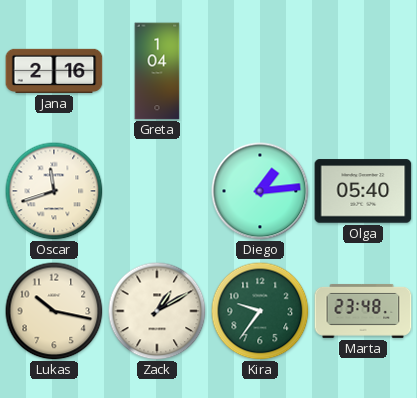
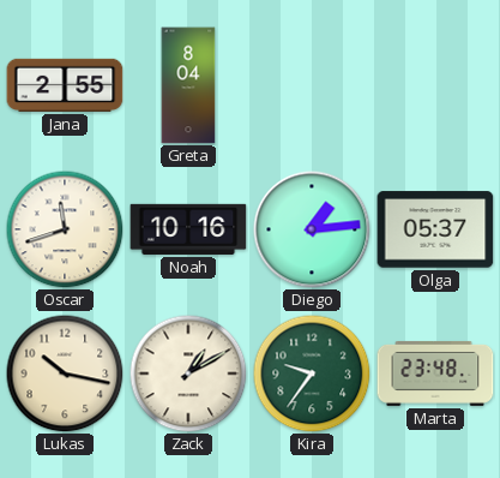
Jana: 2:16 -> 2:55
Greta: 1:04 -> 8:04
Noah: none -> 10:16
Olga: 05:40 -> 05:37
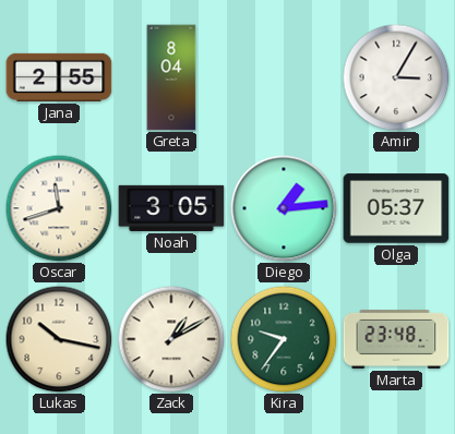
Amir: none -> 3:05
Noah: 10:16 -> 3:05
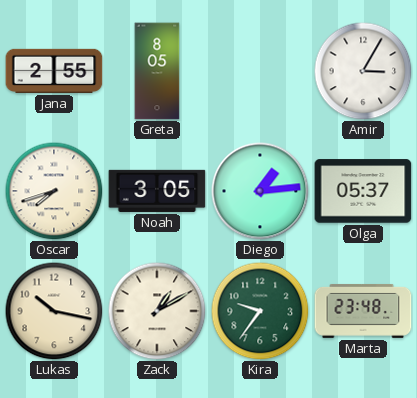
Greta: 8:04 -> 8:05
Oscar: 11:42 -> 7:42
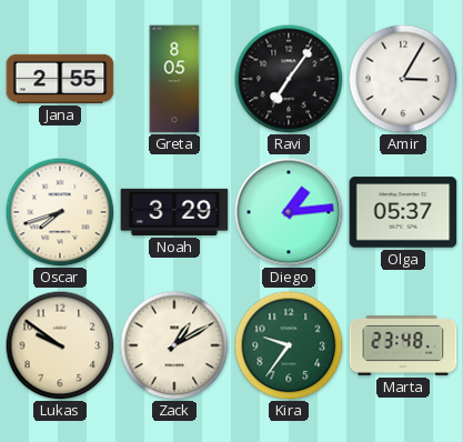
Ravi: none -> 7:06
Noah: 3:05 -> 3:29
Lukas: 10:17 -> 9:51
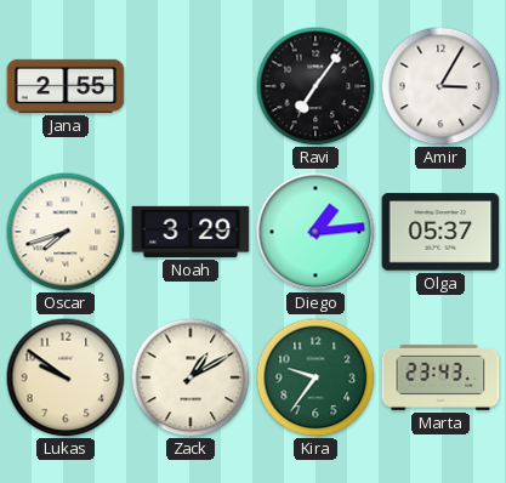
Greta: 8:05 -> none
Marta: 23:48 -> 23:43
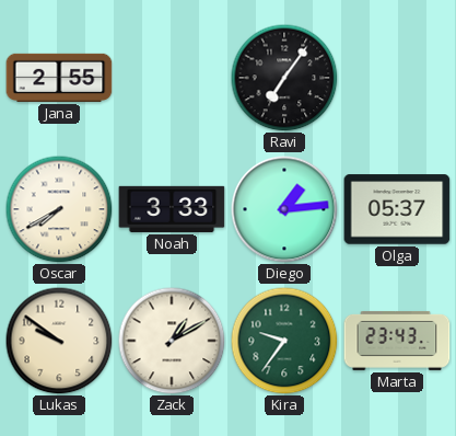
Amir: 3:05 -> none
Oscar: 7:42 -> 7:40
Noah: 3:29 -> 3:33
